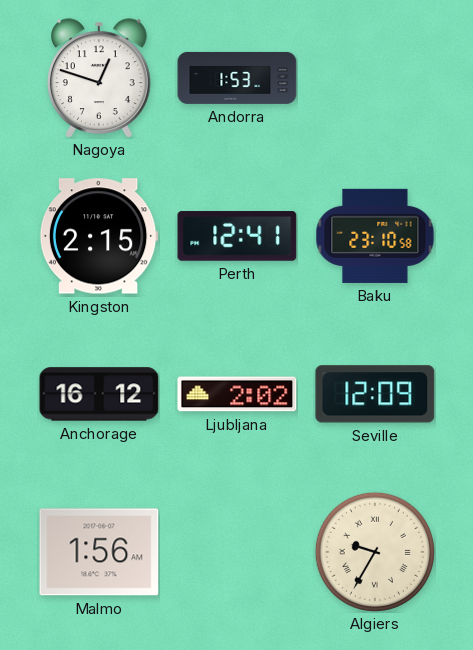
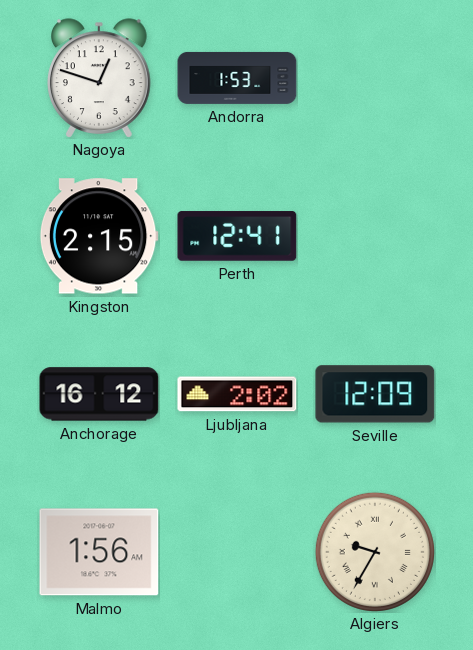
Baku: 23:10 -> none
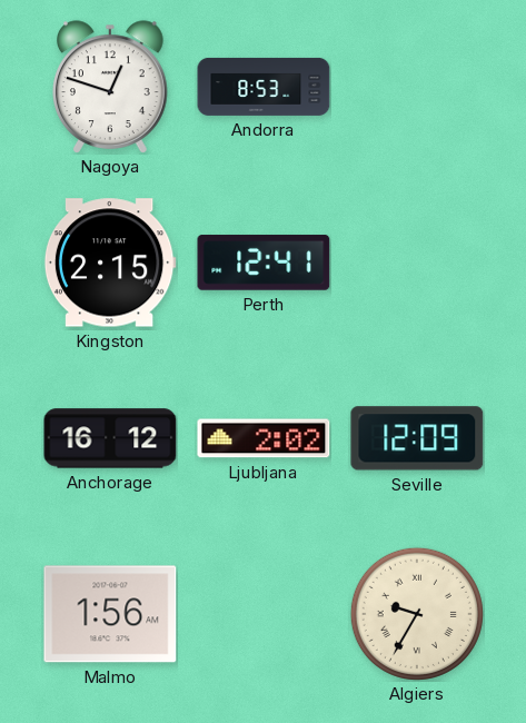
Andorra: 1:53 -> 8:53
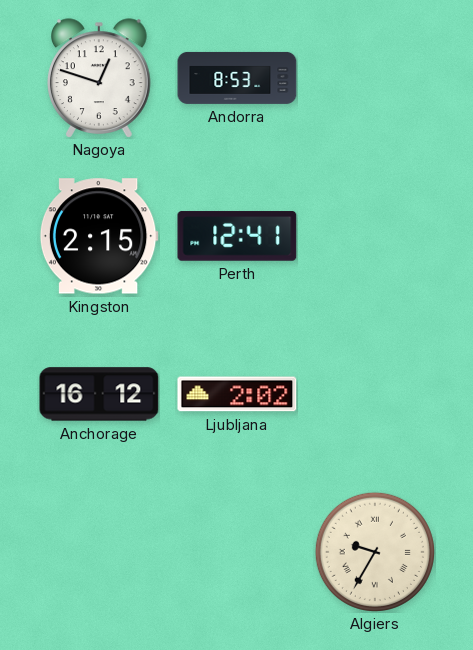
Seville: 12:09 -> none
Malmo: 1:56 -> none
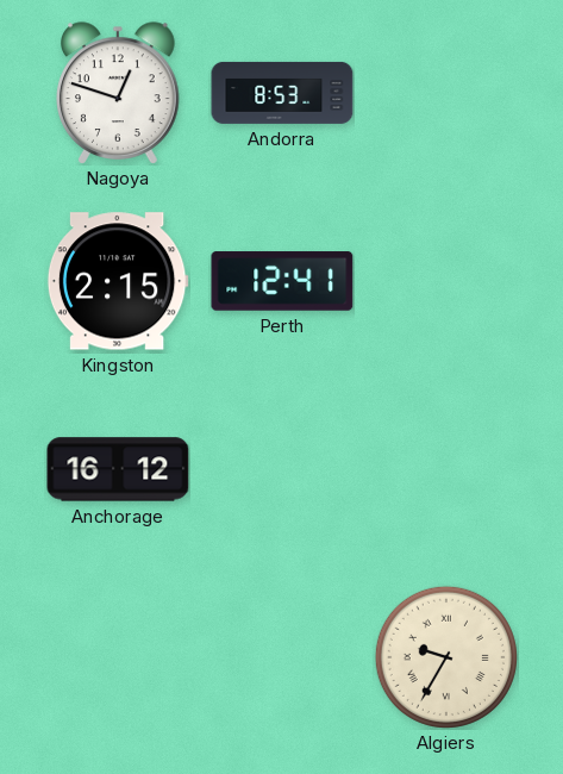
Ljubljana: 2:02 -> none
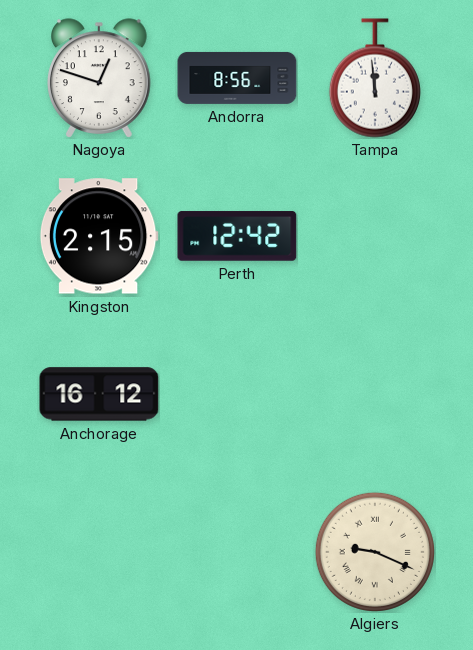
Andorra: 8:53 -> 8:56
Tampa: none -> 11:59
Perth: 12:41 -> 12:42
Algiers: 9:35 -> 9:19
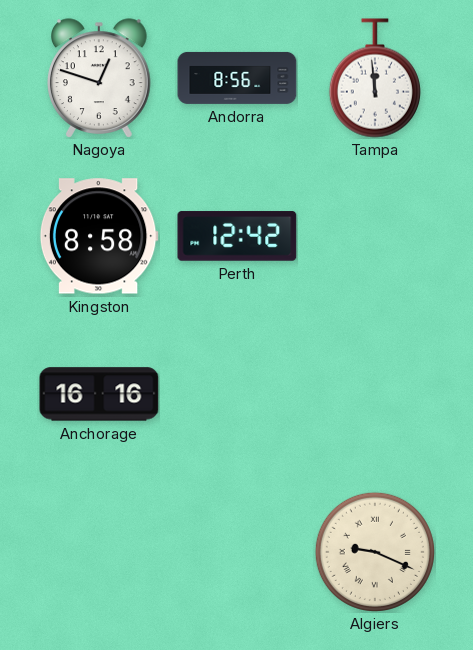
Kingston: 2:15 -> 8:58
Anchorage: 16:12 -> 16:16
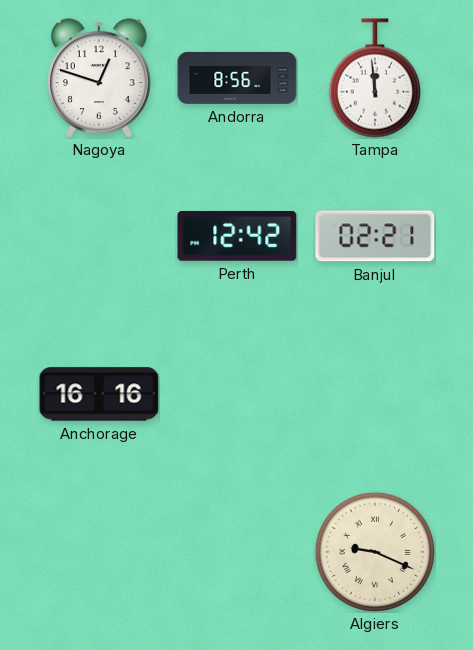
Kingston: 8:58 -> none
Banjul: none -> 02:21
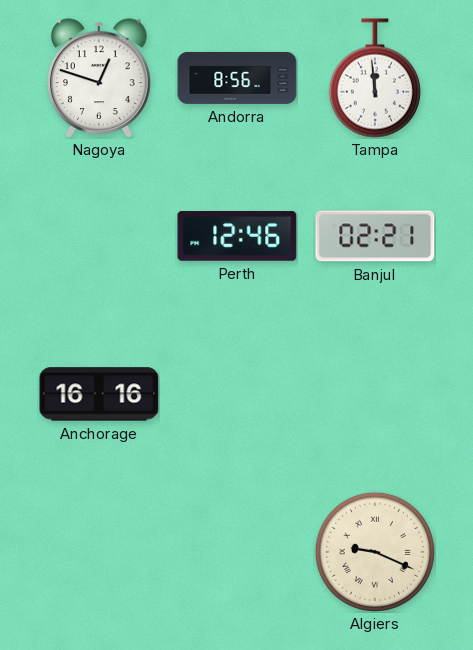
Perth: 12:42 -> 12:46
